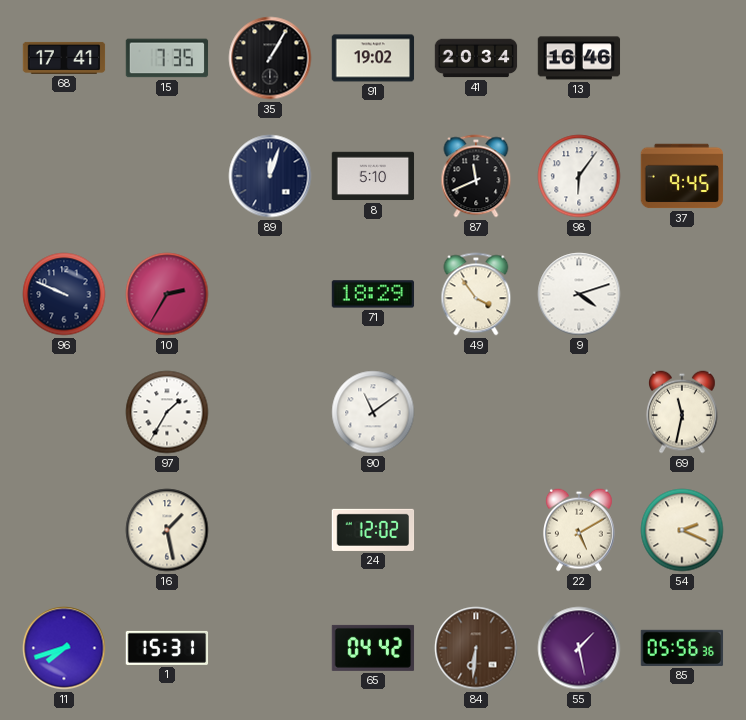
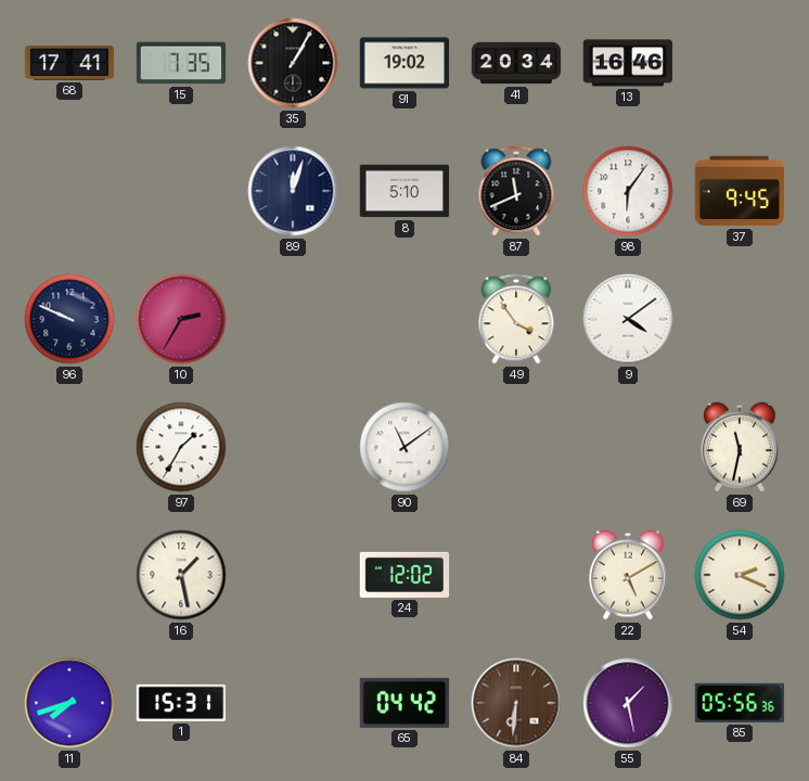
71: 18:29 -> none
9: 4:12 -> 4:09
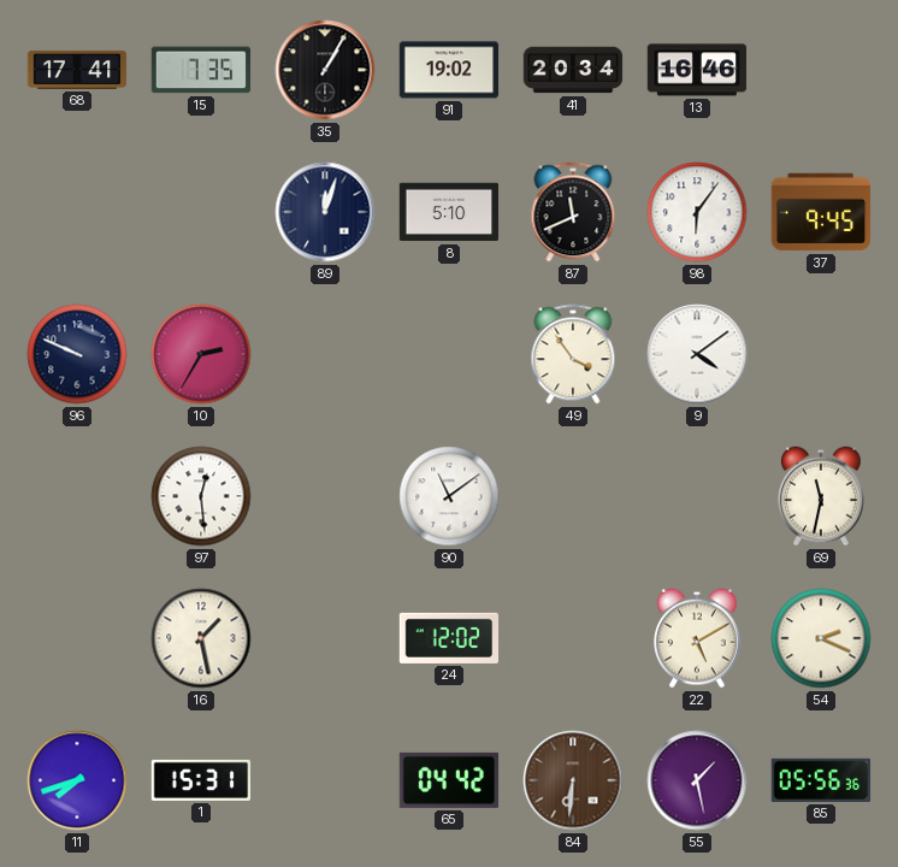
97: 1:35 -> 12:29
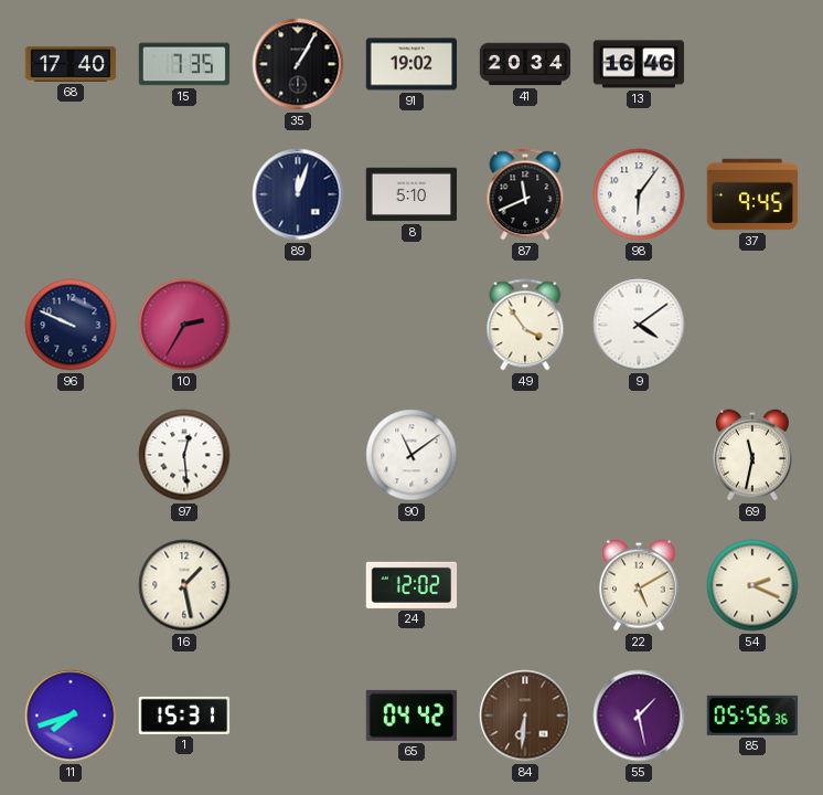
68: 17:41 -> 17:40
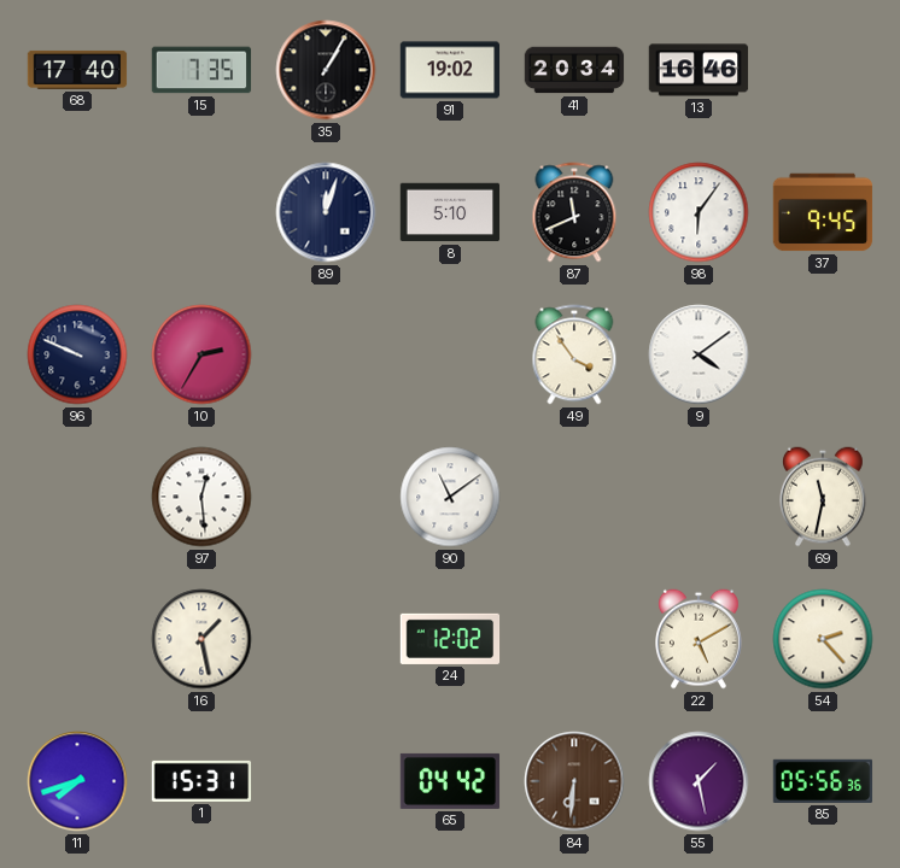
54: 2:19 -> 2:23
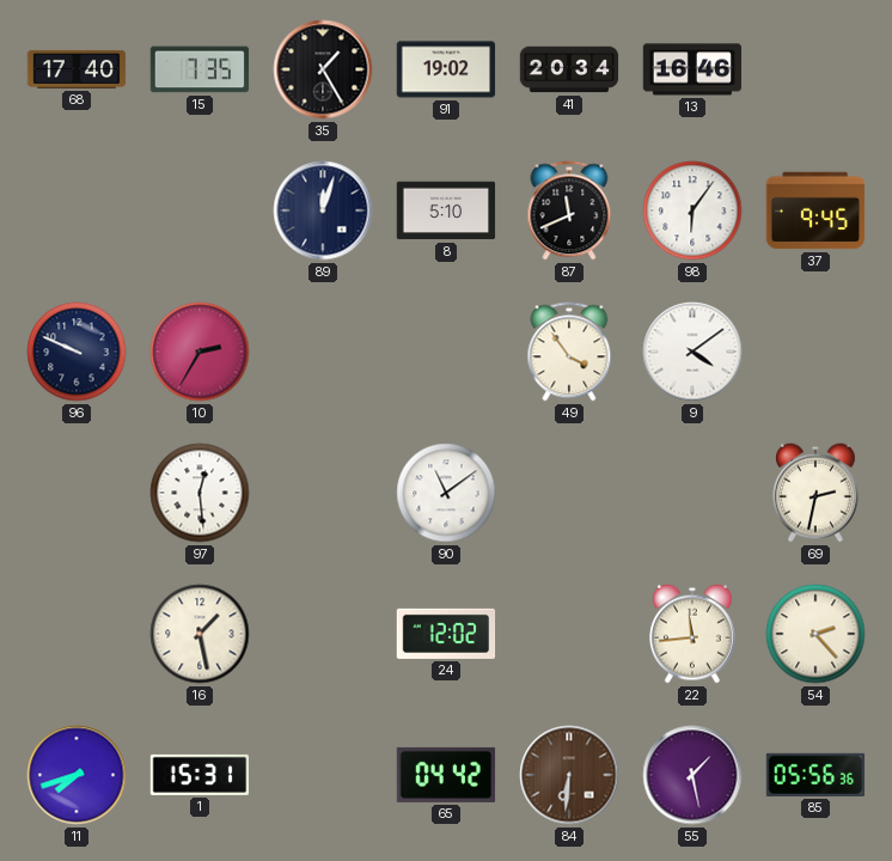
35: 1:05 -> 1:25
69: 11:32 -> 2:32
22: 5:10 -> 11:44
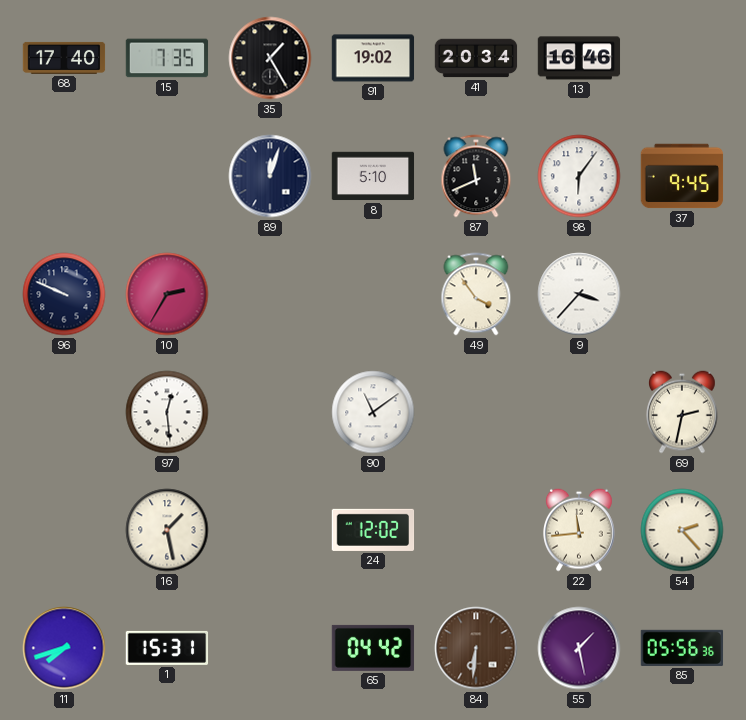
9: 4:09 -> 3:37
